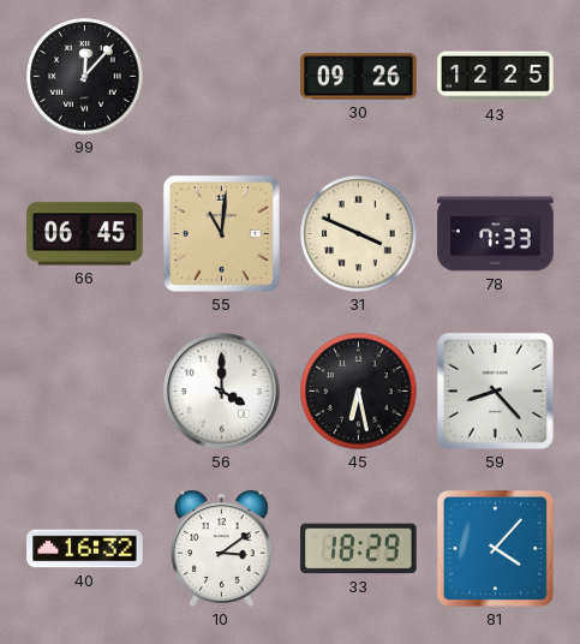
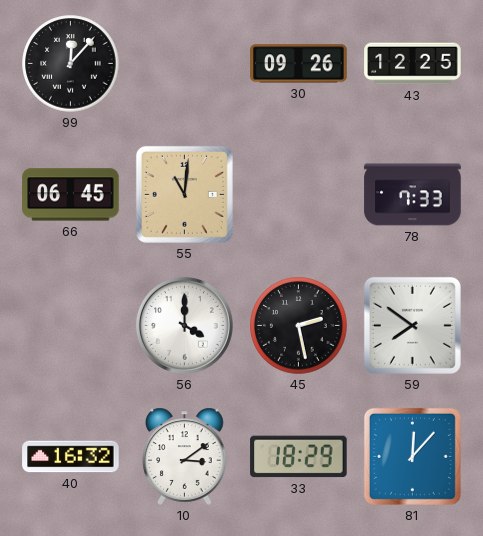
31: 3:49 -> none
45: 6:28 -> 2:28
59: 8:23 -> 7:51
81: 4:07 -> 12:07
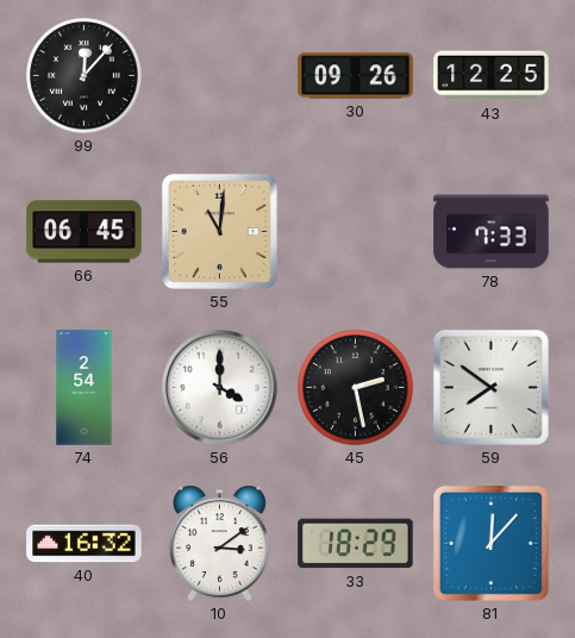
74: none -> 2:54
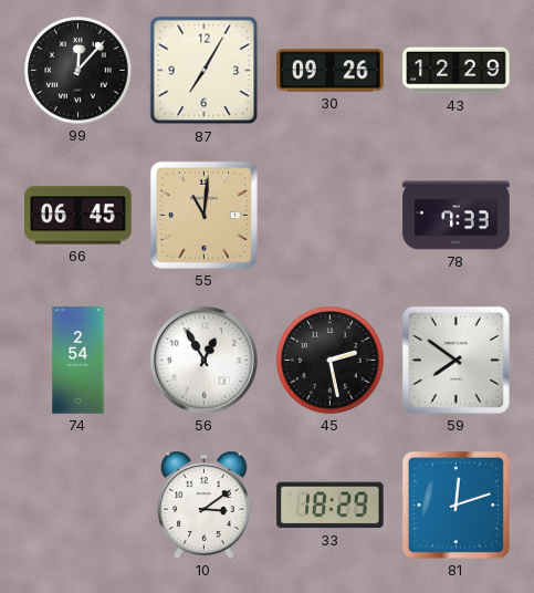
87: none -> 7:05
43: 12:25 -> 12:29
56: 4:00 -> 12:55
40: 16:32 -> none
81: 12:07 -> 12:12
